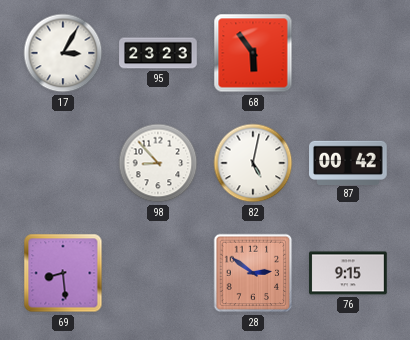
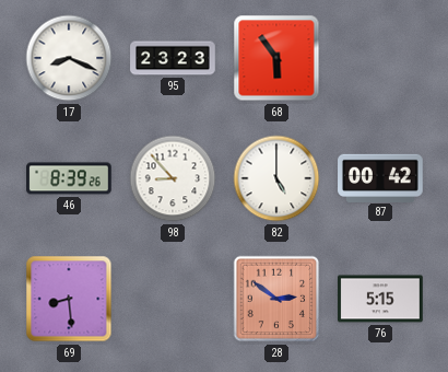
17: 3:05 -> 8:19
46: none -> 8:39
82: 5:02 -> 5:00
76: 9:15 -> 5:15
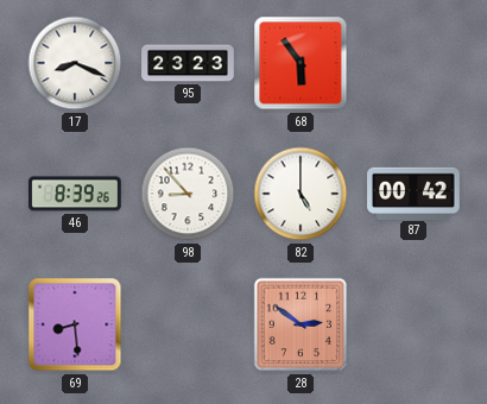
76: 5:15 -> none
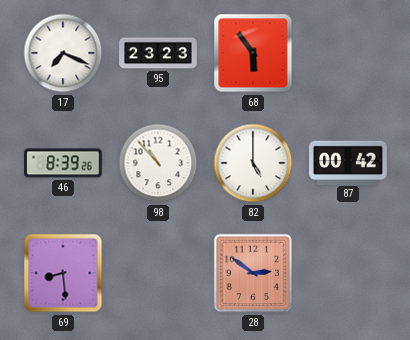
17: 8:19 -> 7:19
98: 8:53 -> 10:53
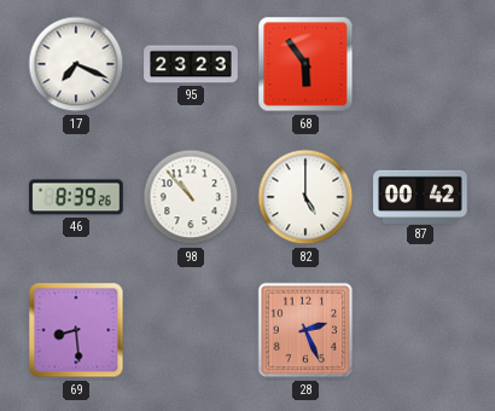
28: 2:51 -> 2:26
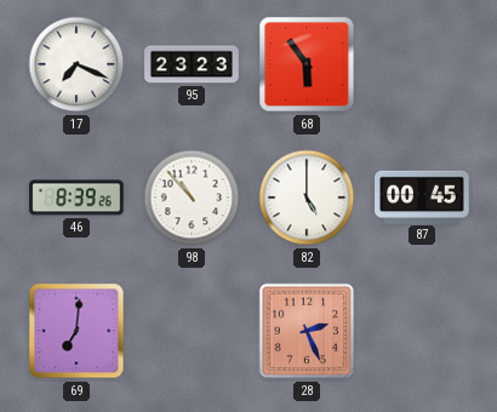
87: 00:42 -> 00:45
69: 8:29 -> 7:01
